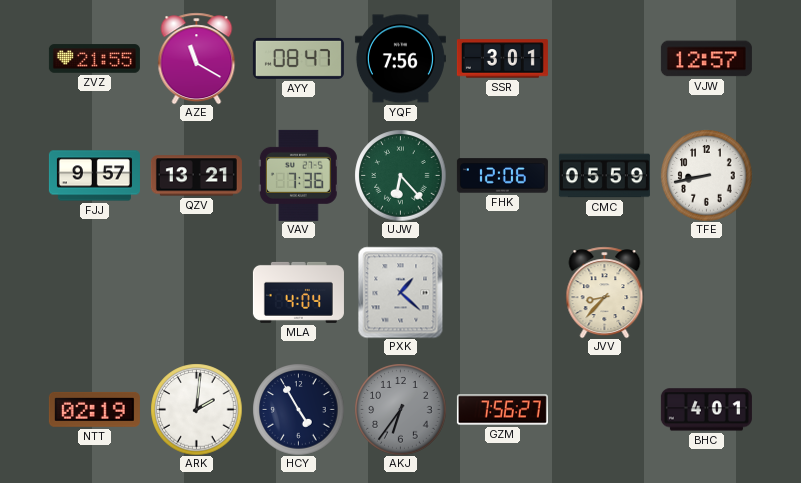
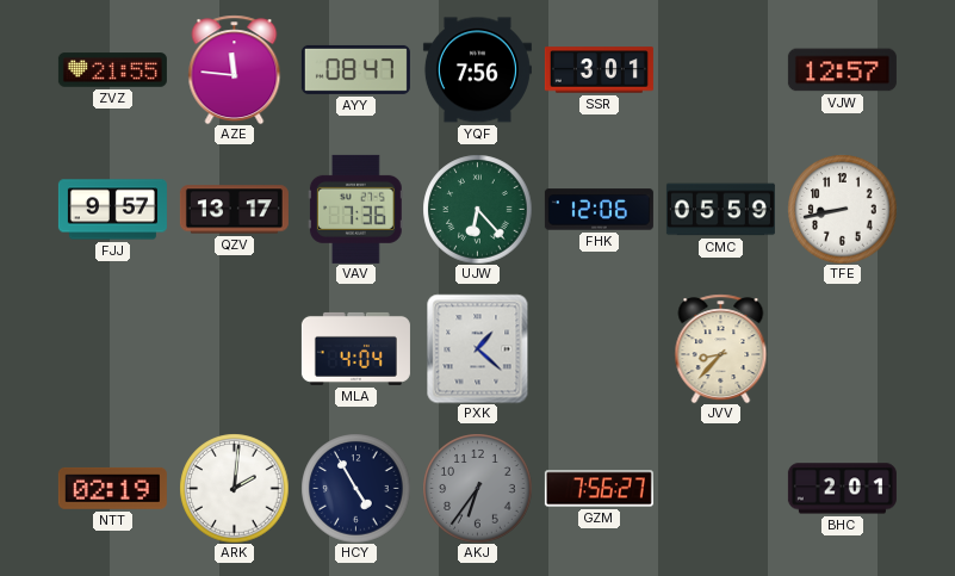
AZE: 11:20 -> 11:46
QZV: 13:21 -> 13:17
BHC: 4:01 -> 2:01
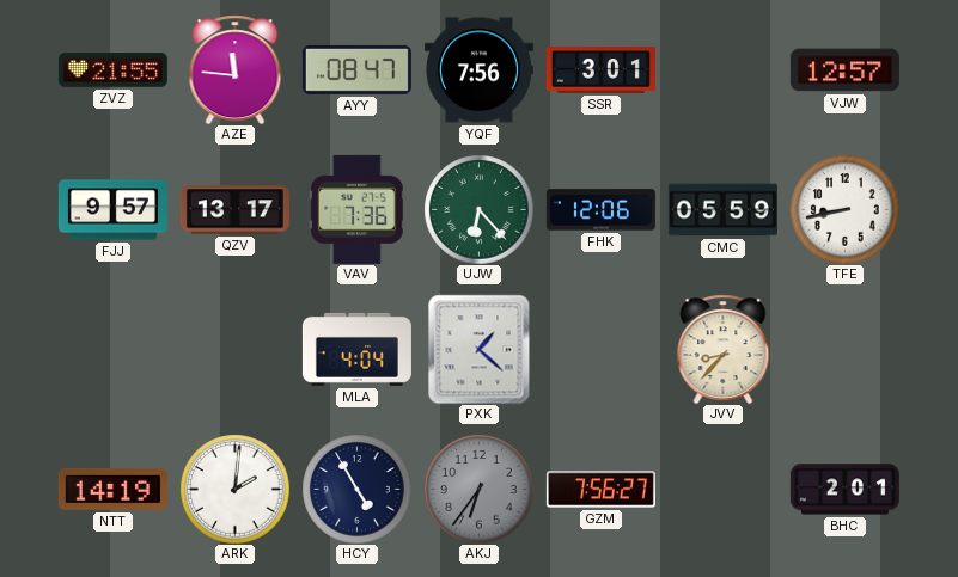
NTT: 02:19 -> 14:19
